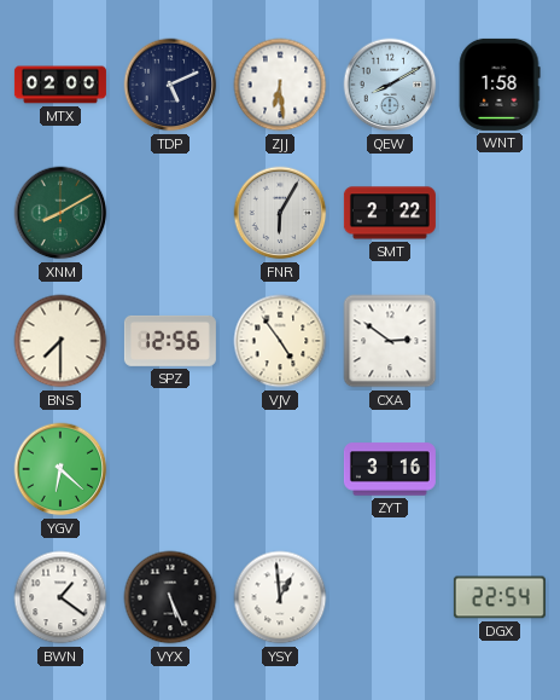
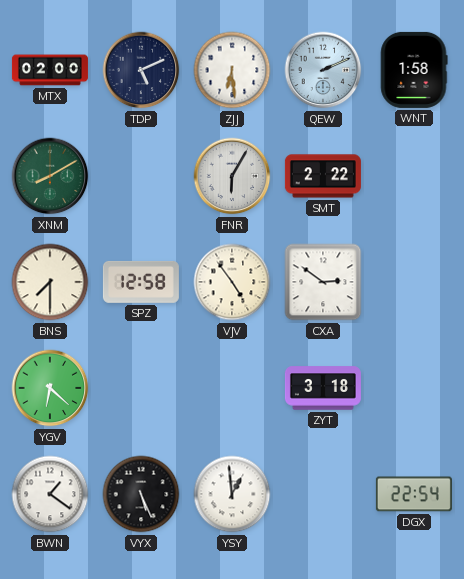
QEW: 8:10 -> 2:11
SPZ: 12:56 -> 12:58
ZYT: 3:16 -> 3:18
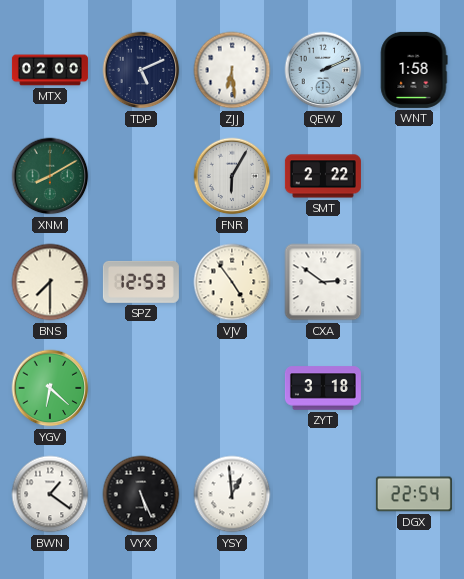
SPZ: 12:58 -> 12:53
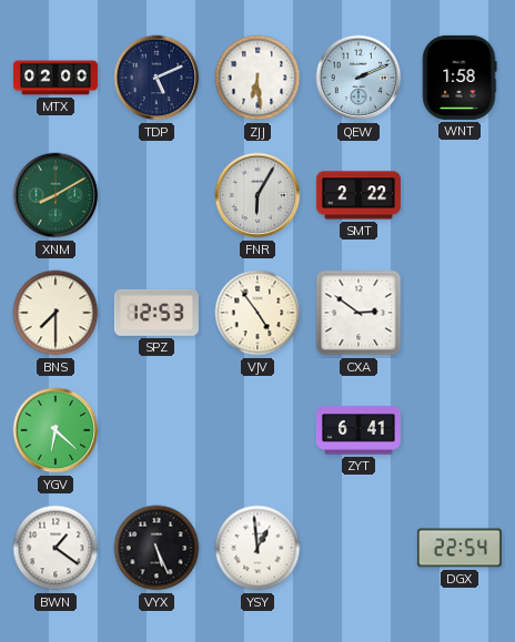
ZYT: 3:18 -> 6:41
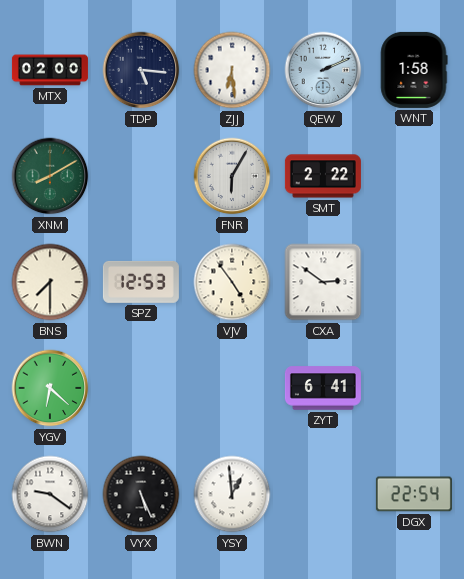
TDP: 5:11 -> 5:16
BWN: 1:21 -> 9:21
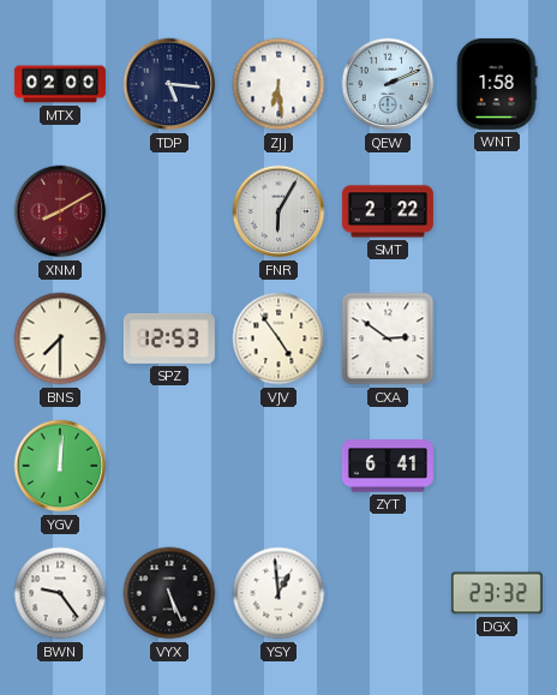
XNM dial: green -> burgundy
YGV: 6:22 -> 12:01
BWN: 9:21 -> 9:24
DGX: 22:54 -> 23:32
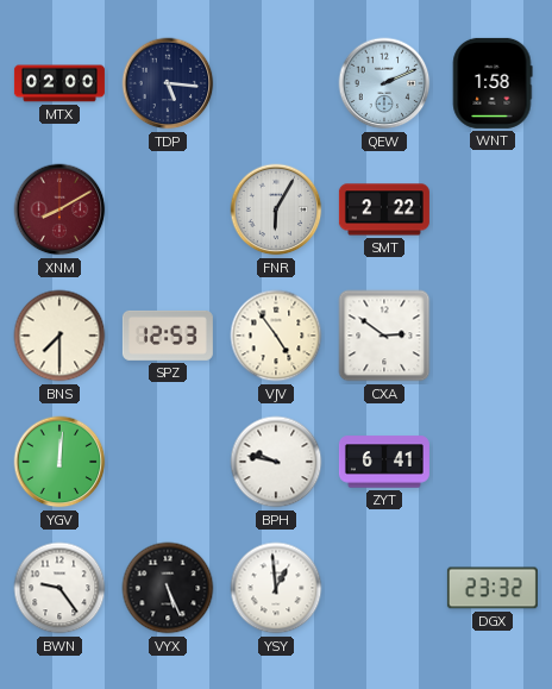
ZJJ: 6:29 -> none
BPH: none -> 9:47
